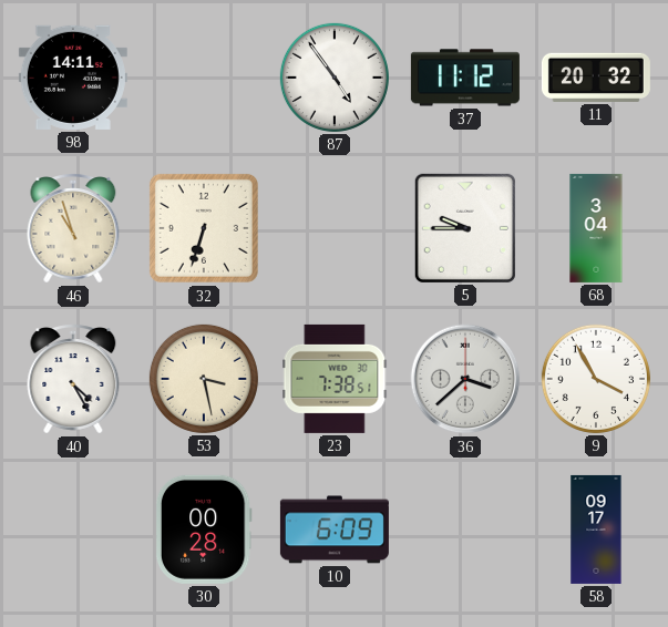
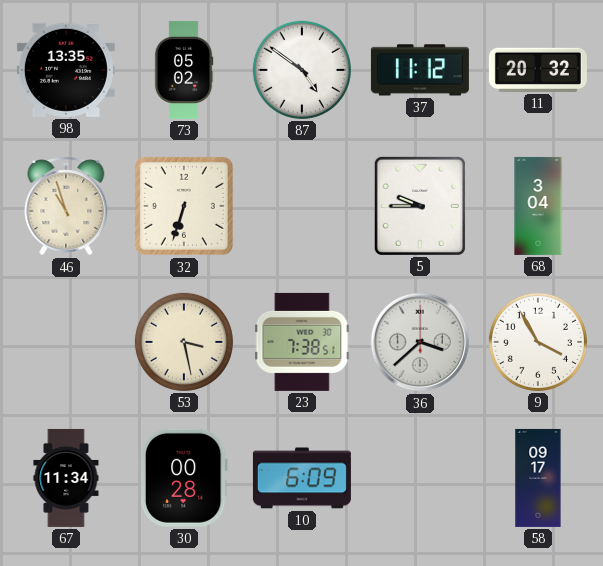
98: 14:11 -> 13:35
73: none -> 05:02
87: 4:54 -> 4:51
40: 4:25 -> none
67: none -> 11:34
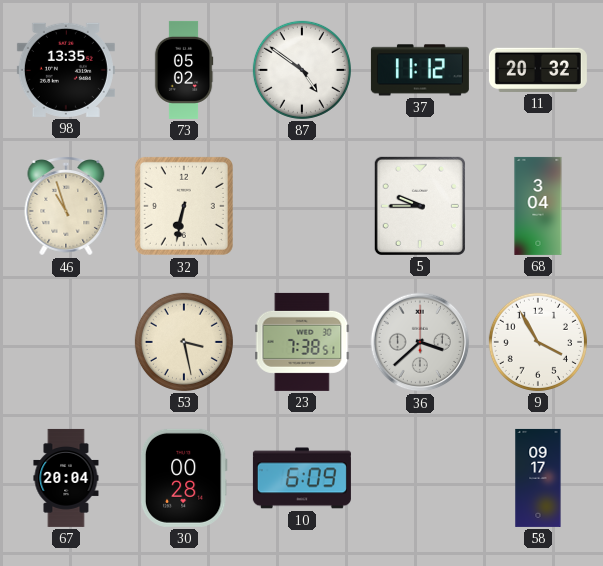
32: 6:33 -> 6:32
67: 11:34 -> 20:04
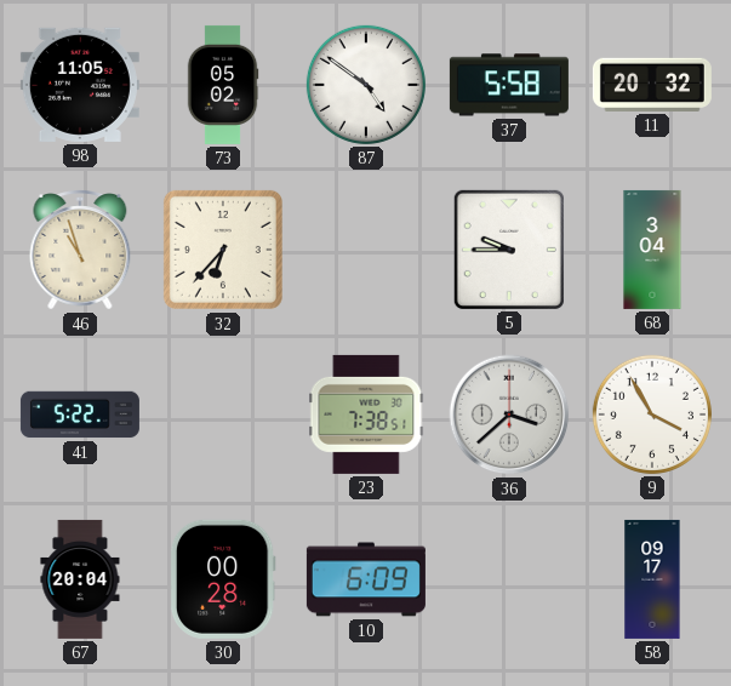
98: 13:35 -> 11:05
37: 11:12 -> 5:58
32: 6:32 -> 6:37
41: none -> 5:22
53: 3:28 -> none
